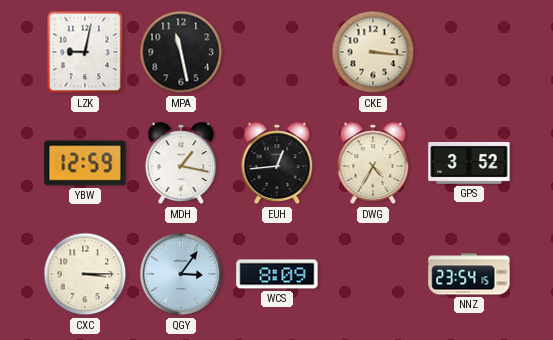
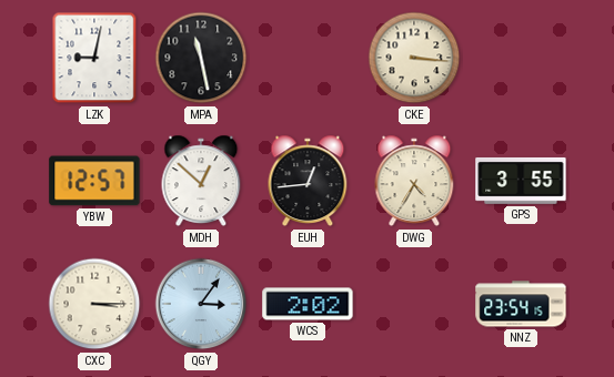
YBW: 12:59 -> 12:57
MDH: 1:17 -> 12:52
GPS: 3:52 -> 3:55
WCS: 8:09 -> 2:02
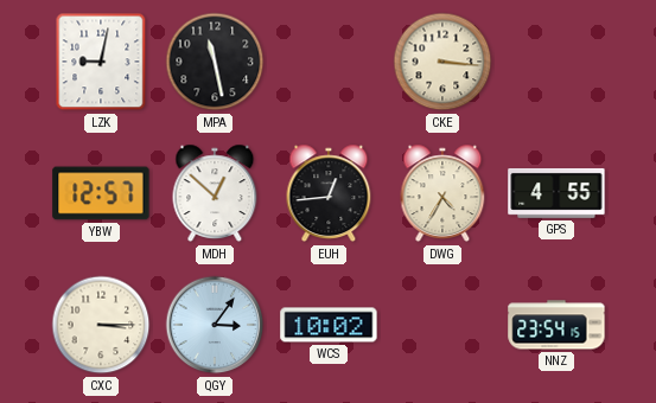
GPS: 3:55 -> 4:55
WCS: 2:02 -> 10:02
